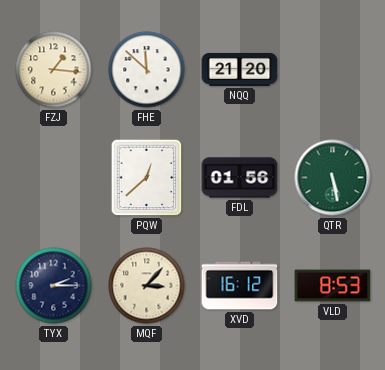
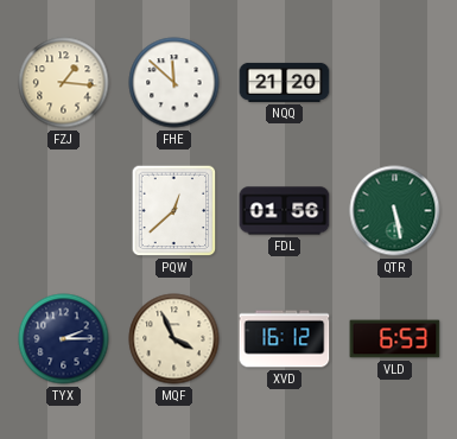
MQF: 3:07 -> 3:56
VLD: 8:53 -> 6:53
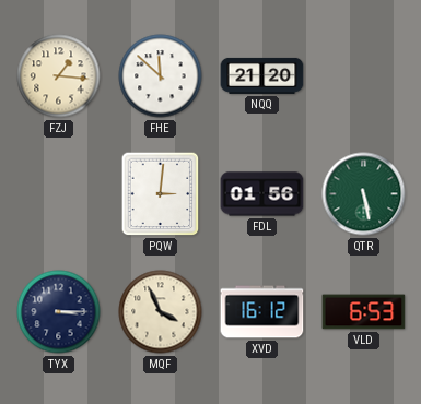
PQW: 12:38 -> 3:01
TYX: 2:15 -> 3:15
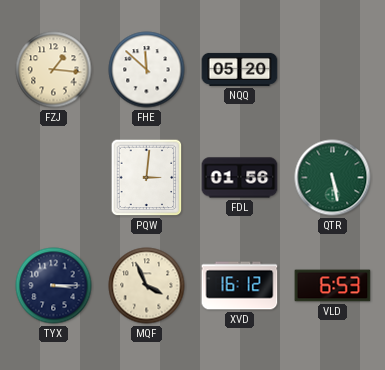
NQQ: 21:20 -> 05:20
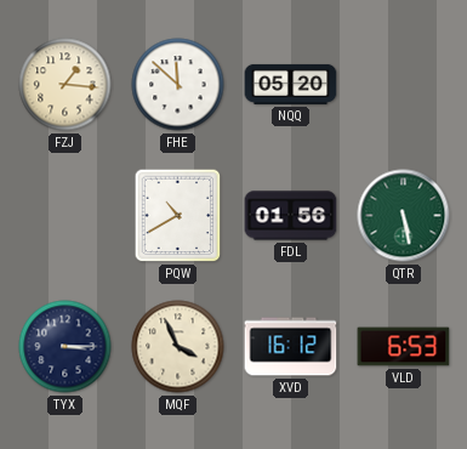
PQW: 3:01 -> 10:40
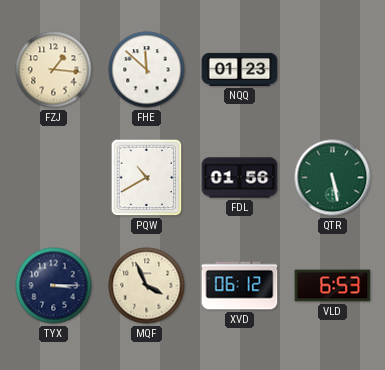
NQQ: 05:20 -> 01:23
XVD: 16:12 -> 06:12
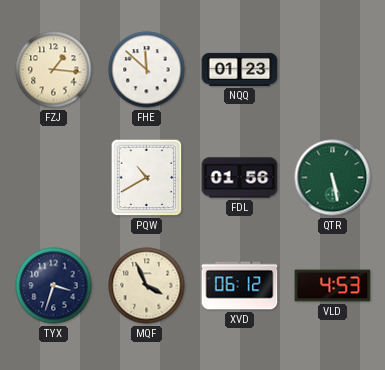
TYX: 3:15 -> 3:33
VLD: 6:53 -> 4:53
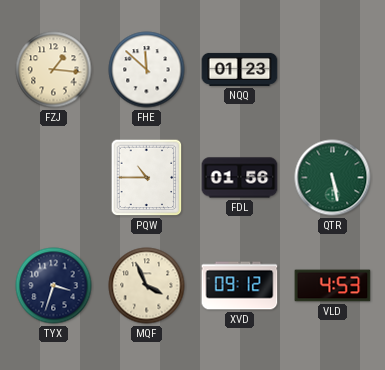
PQW: 10:40 -> 10:45
XVD: 06:12 -> 09:12
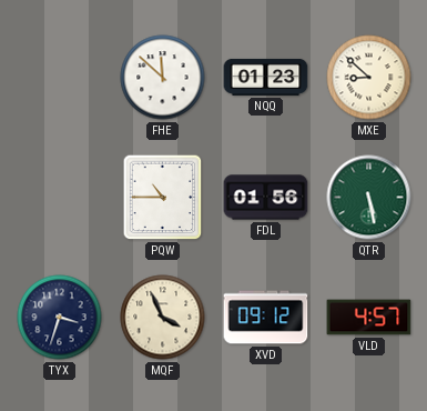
FZJ: 1:16 -> none
MXE: none -> 8:52
VLD: 4:53 -> 4:57
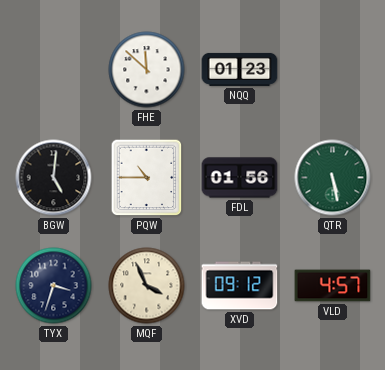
MXE: 8:52 -> none
BGW: none -> 5:01
